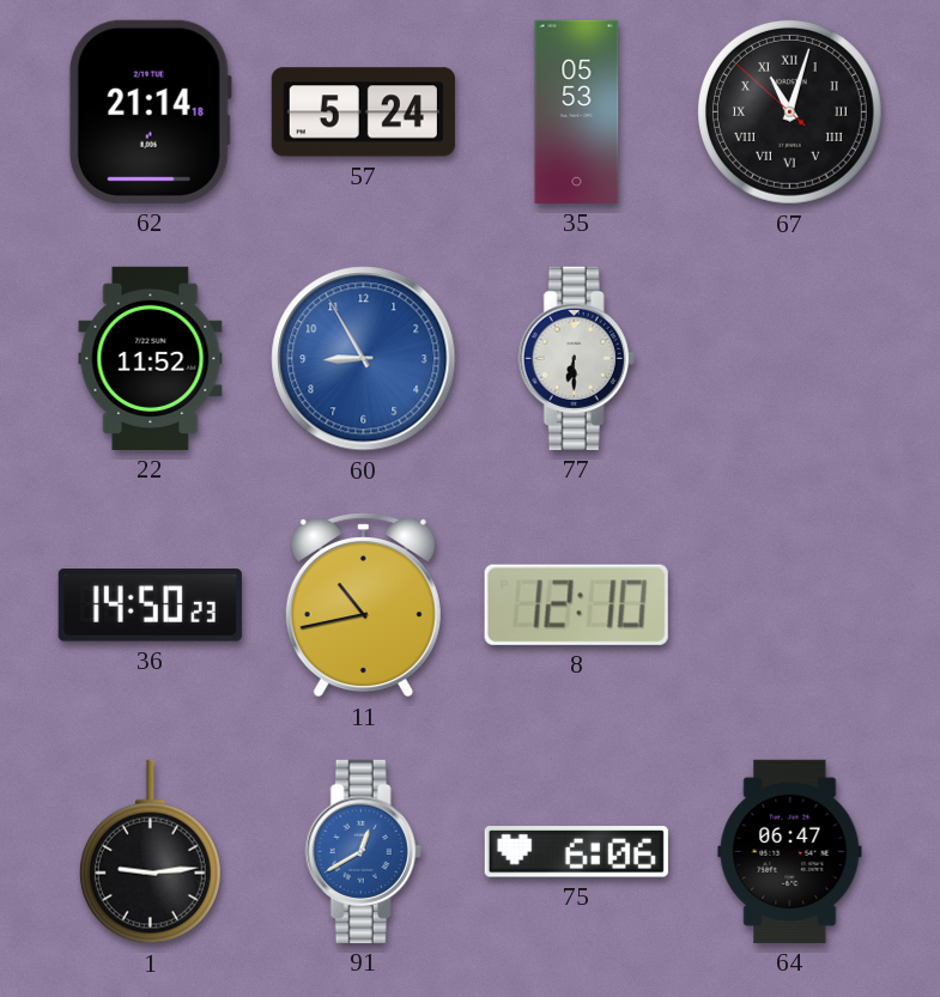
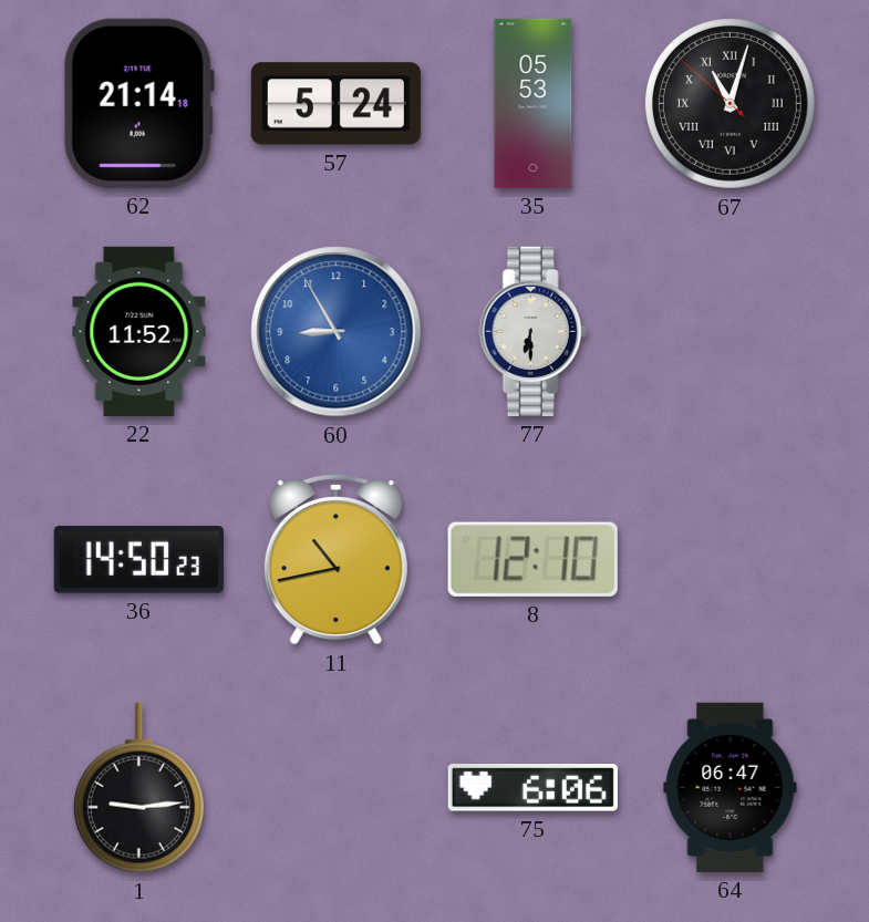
91: 12:40 -> none
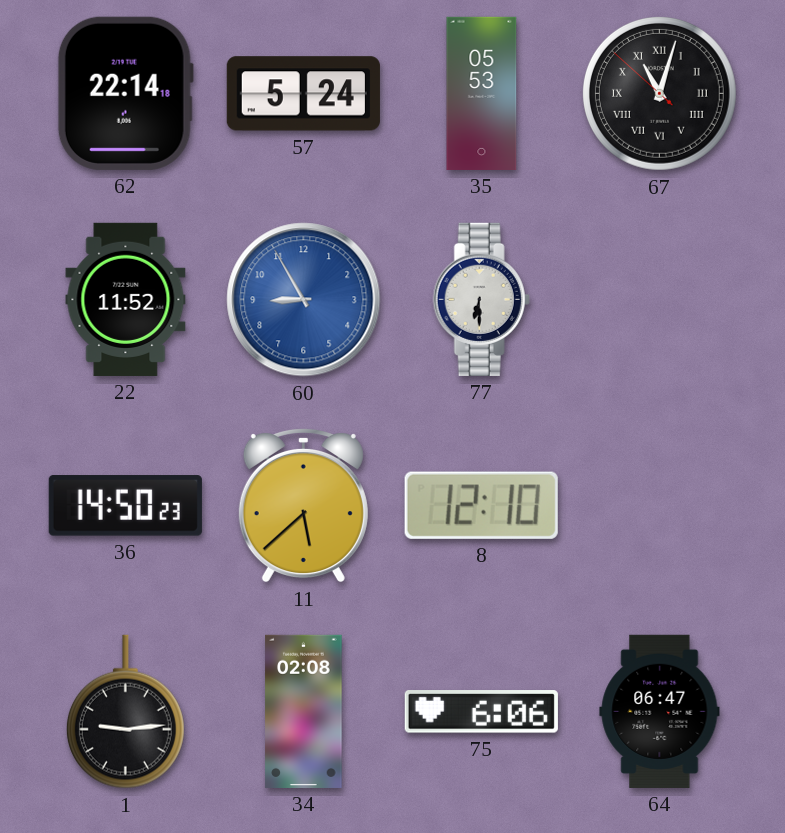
62: 21:14 -> 22:14
11: 10:43 -> 5:38
34: none -> 02:08
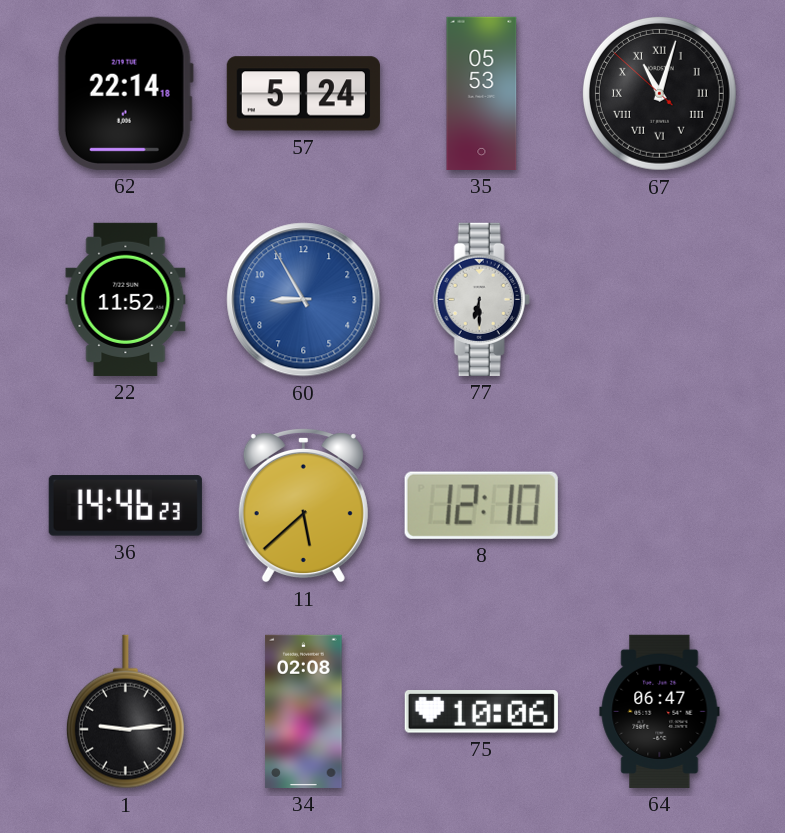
36: 14:50 -> 14:46
75: 6:06 -> 10:06
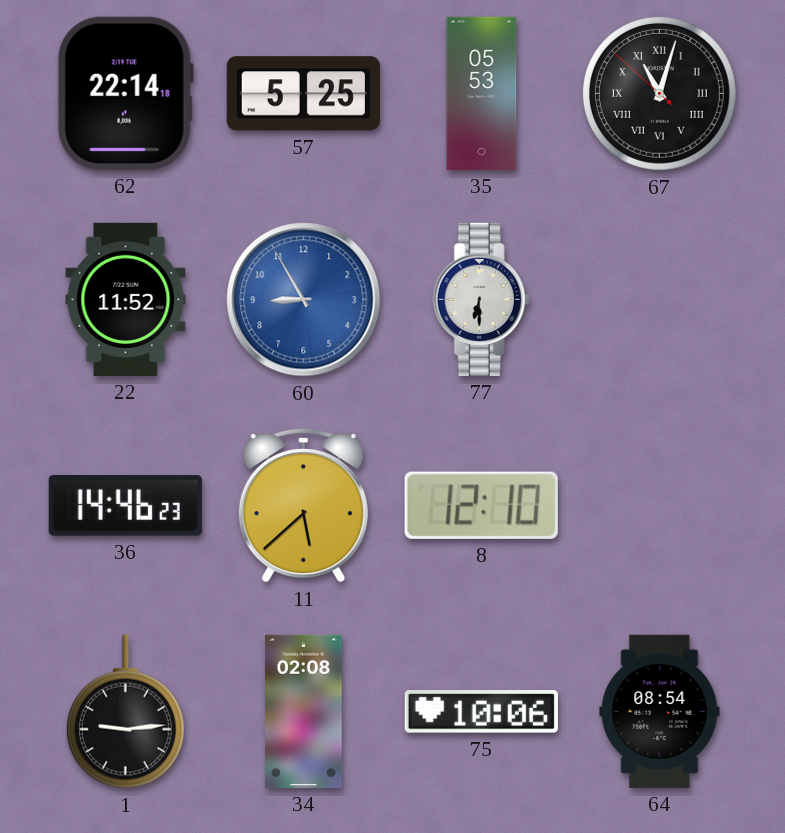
57: 5:24 -> 5:25
64: 06:47 -> 08:54
